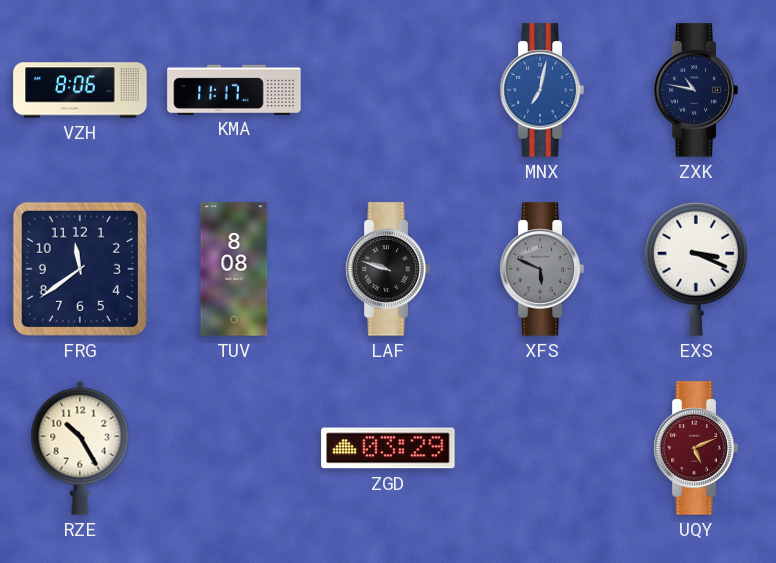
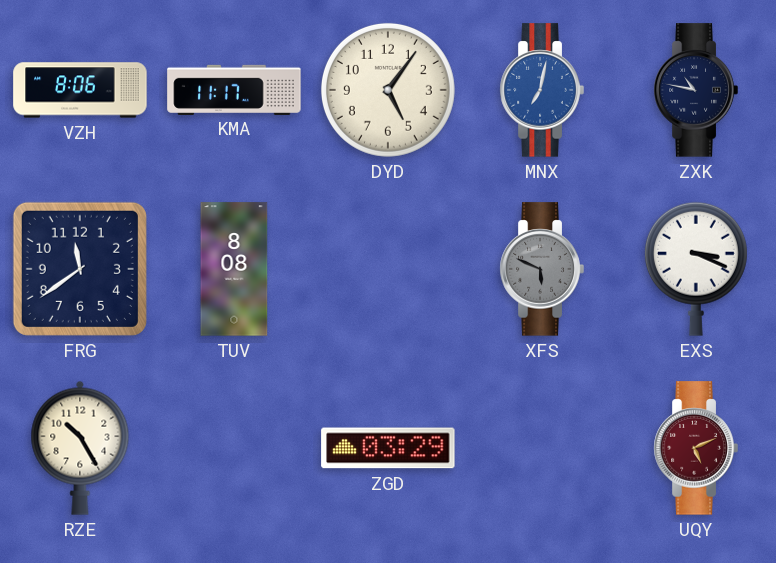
DYD: none -> 5:06
LAF: 9:48 -> none
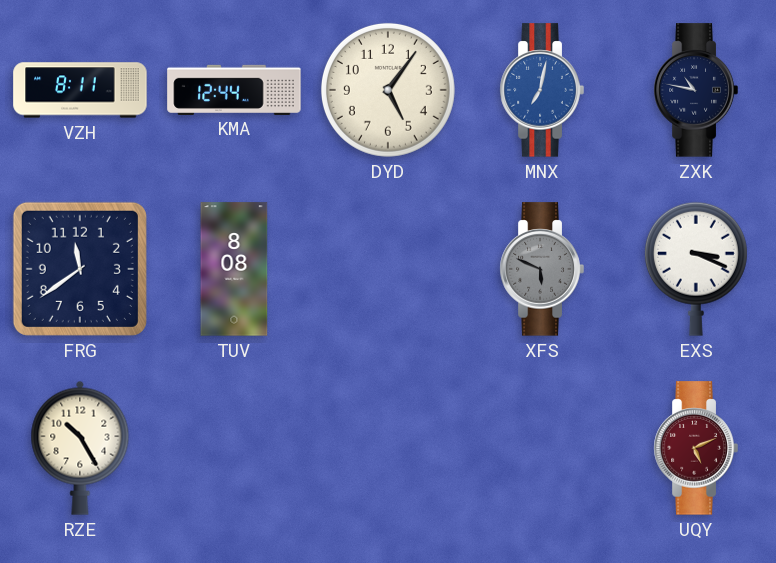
VZH: 8:06 -> 8:11
KMA: 11:17 -> 12:44
ZGD: 03:29 -> none
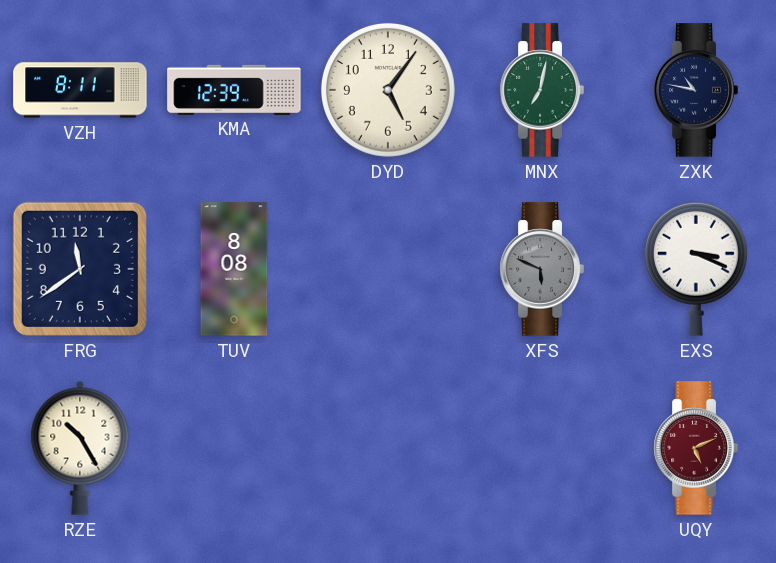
KMA: 12:44 -> 12:39
MNX dial: blue -> green
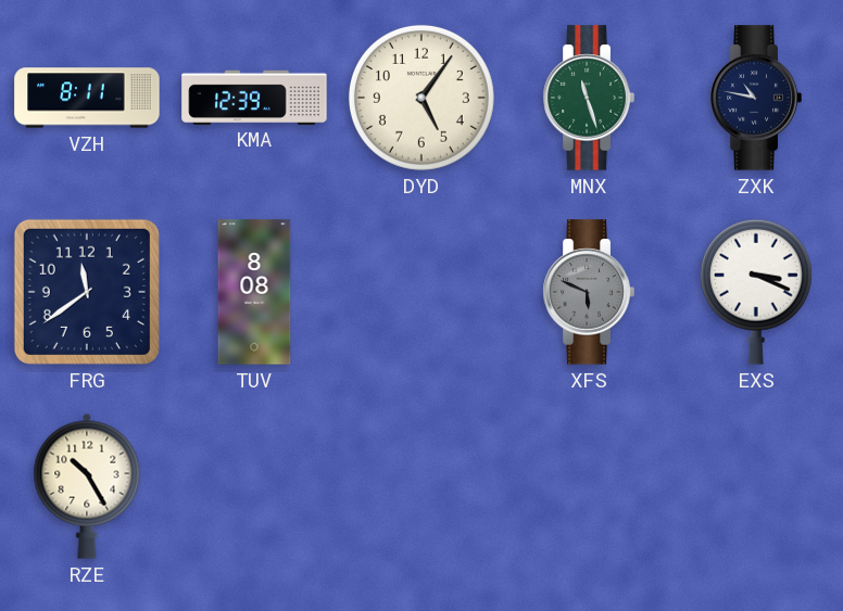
MNX: 7:02 -> 11:27
UQY: 5:11 -> none
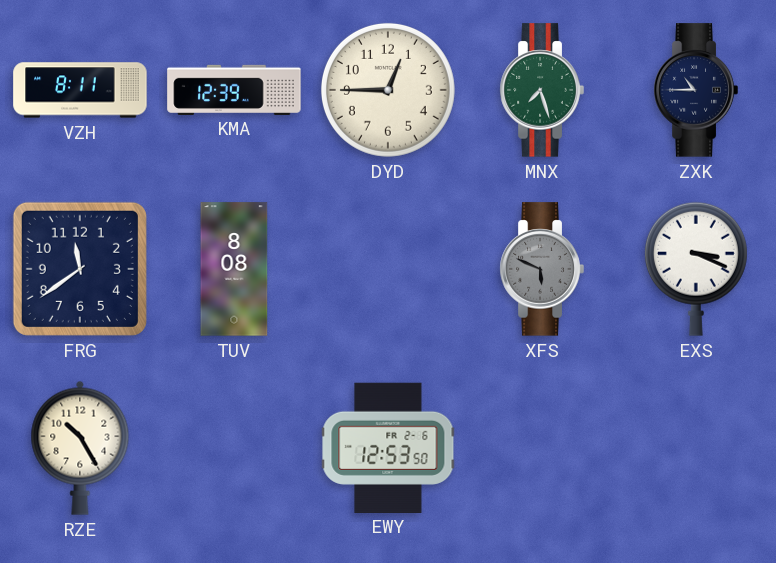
DYD: 5:06 -> 12:45
MNX: 11:27 -> 7:27
ZXK: 10:47 -> 10:45
EWY: none -> 12:53
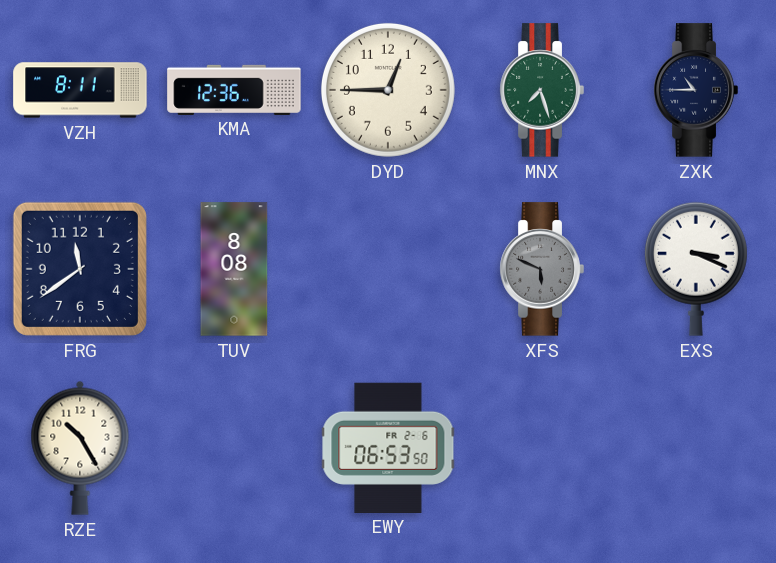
KMA: 12:39 -> 12:36
EWY: 12:53 -> 06:53
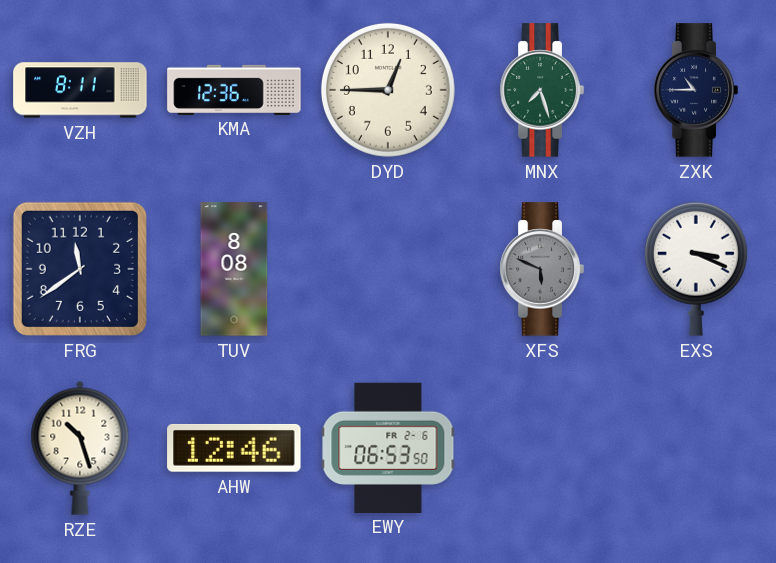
RZE: 10:25 -> 10:27
AHW: none -> 12:46
